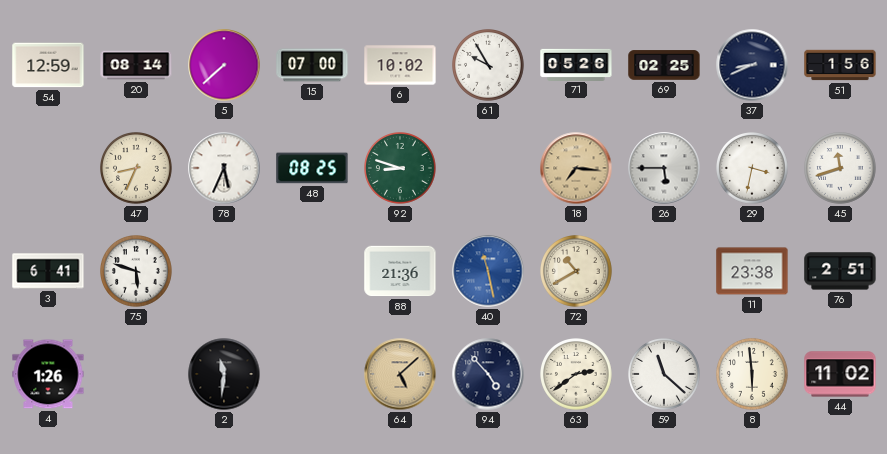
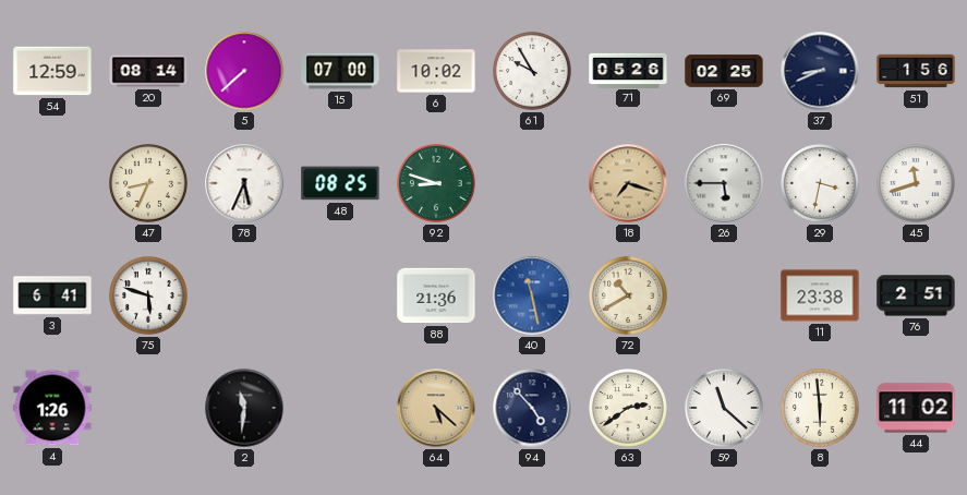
18: 7:16 -> 7:18
64: 5:08 -> 5:22
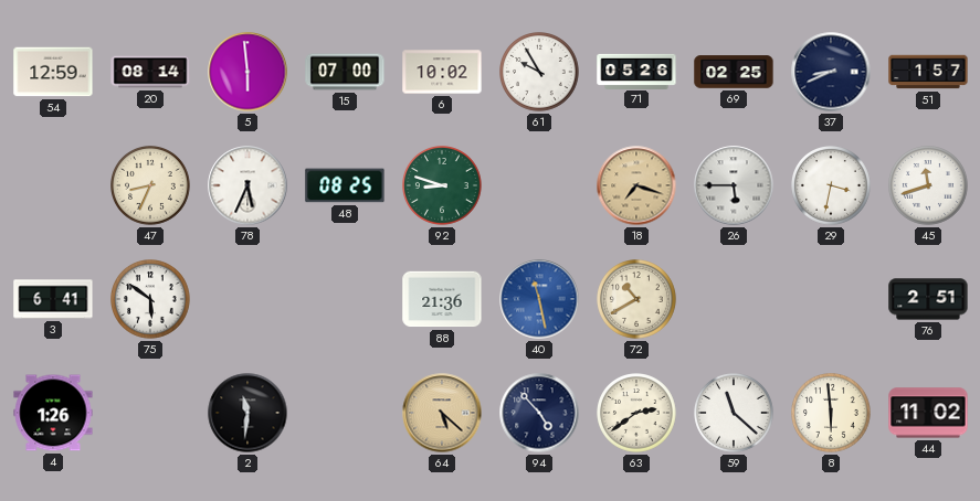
5: 7:38 -> 5:59
51: 1:56 -> 1:57
75: 5:48 -> 5:51
11: 23:38 -> none
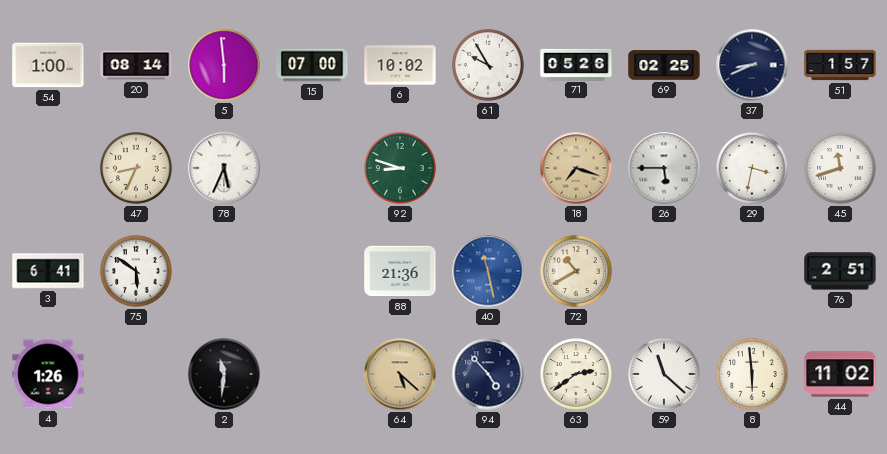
54: 12:59 -> 1:00
48: 08:25 -> none
